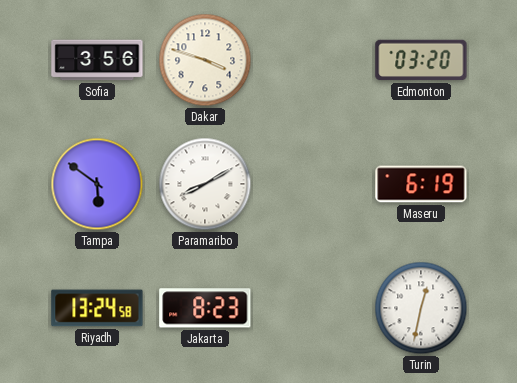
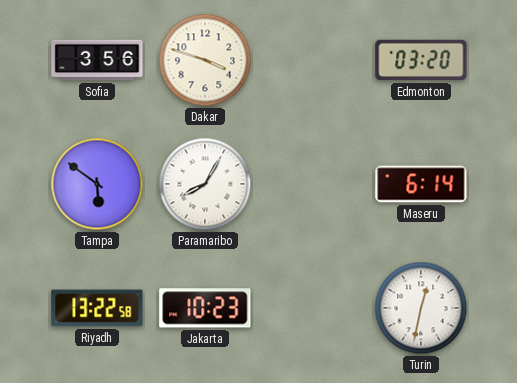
Paramaribo: 8:10 -> 8:05
Maseru: 6:19 -> 6:14
Riyadh: 13:24 -> 13:22
Jakarta: 8:23 -> 10:23
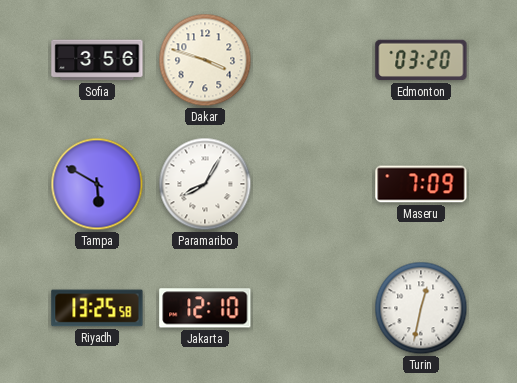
Tampa: 5:51 -> 5:50
Maseru: 6:14 -> 7:09
Riyadh: 13:22 -> 13:25
Jakarta: 10:23 -> 12:10
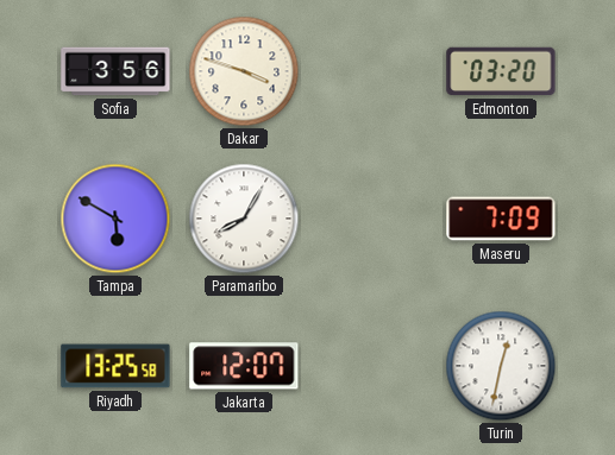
Jakarta: 12:10 -> 12:07
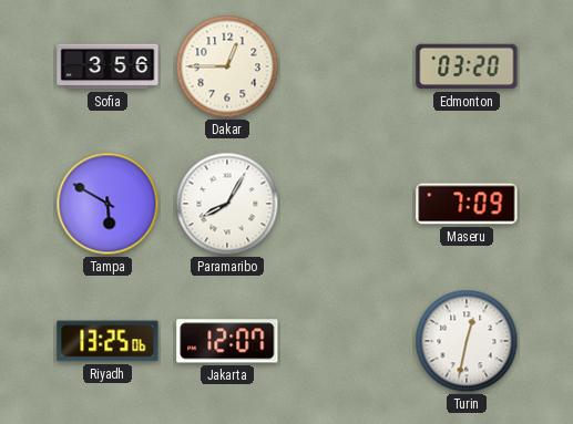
Dakar: 3:48 -> 12:45
Riyadh: 13:25:58 -> 13:25:06
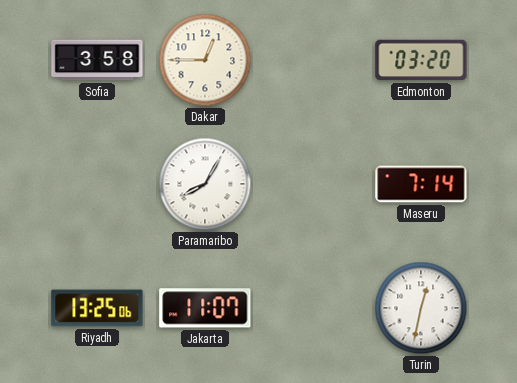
Sofia: 3:56 -> 3:58
Tampa: 5:50 -> none
Maseru: 7:09 -> 7:14
Jakarta: 12:07 -> 11:07
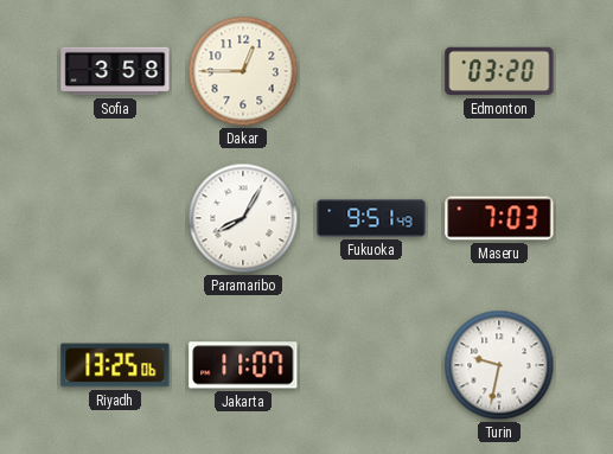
Fukuoka: none -> 9:51
Maseru: 7:14 -> 7:03
Turin: 12:32 -> 9:32
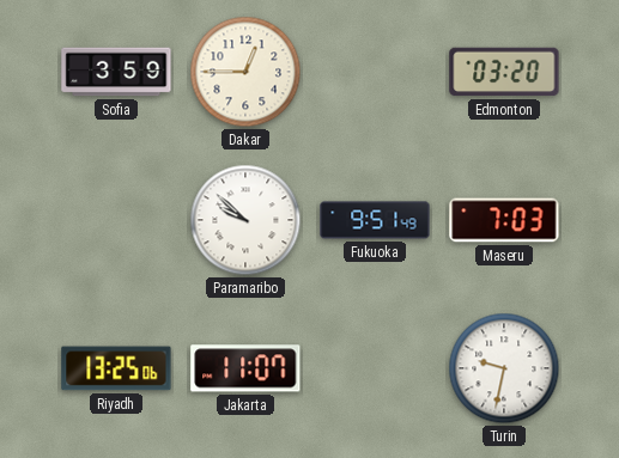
Sofia: 3:58 -> 3:59
Paramaribo: 8:05 -> 9:52
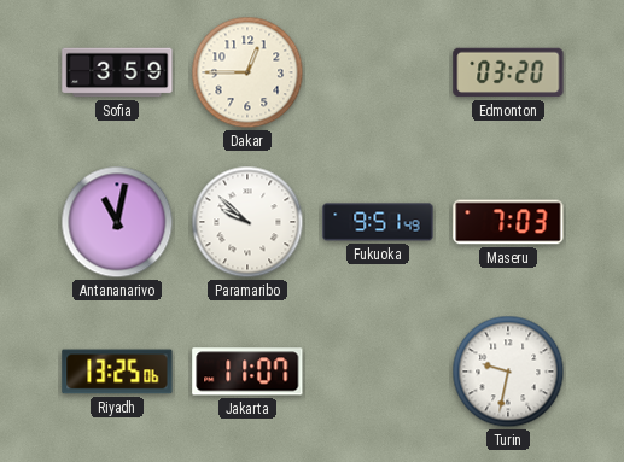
Antananarivo: none -> 11:02
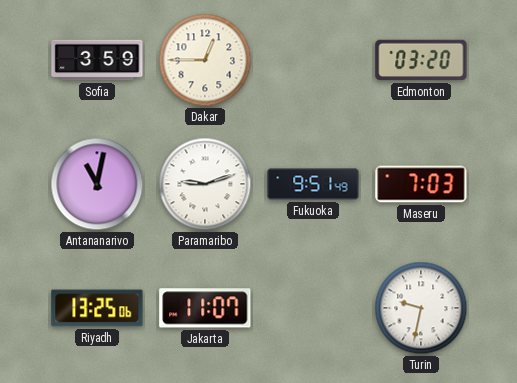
Paramaribo: 9:52 -> 9:12
